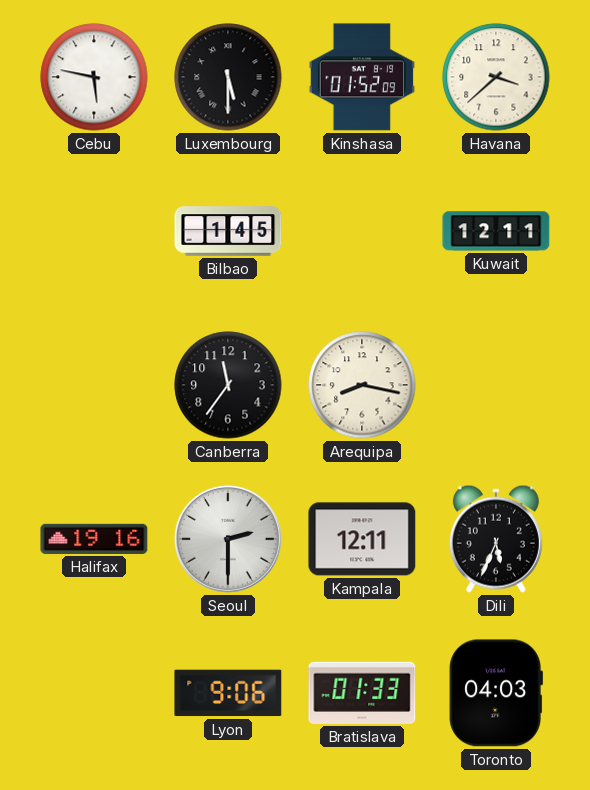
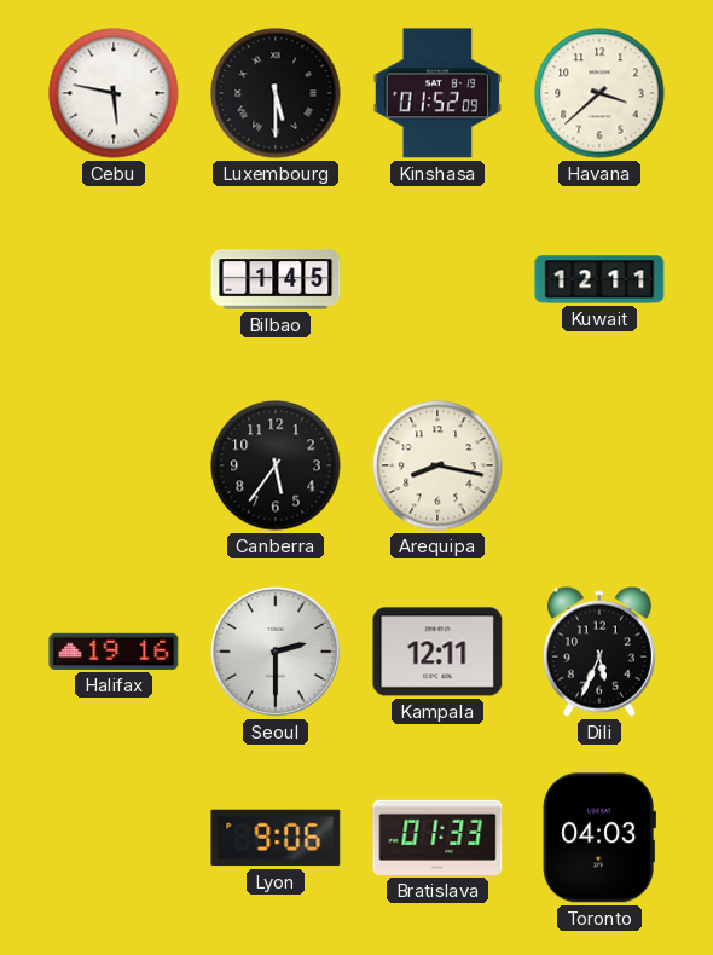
Canberra: 11:36 -> 5:36
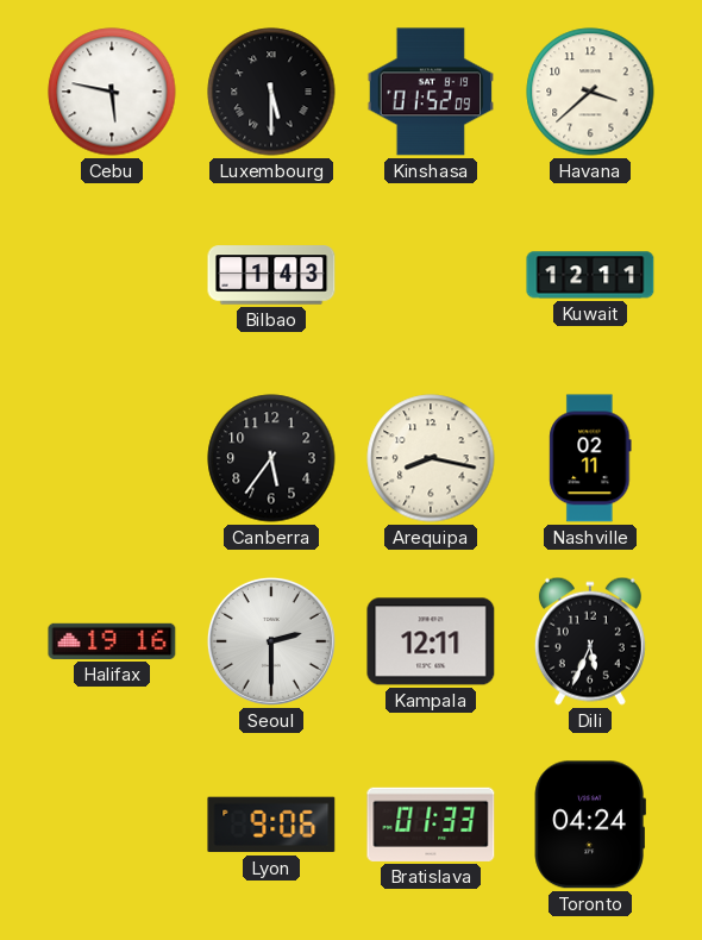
Bilbao: 1:45 -> 1:43
Nashville: none -> 02:11
Toronto: 04:03 -> 04:24
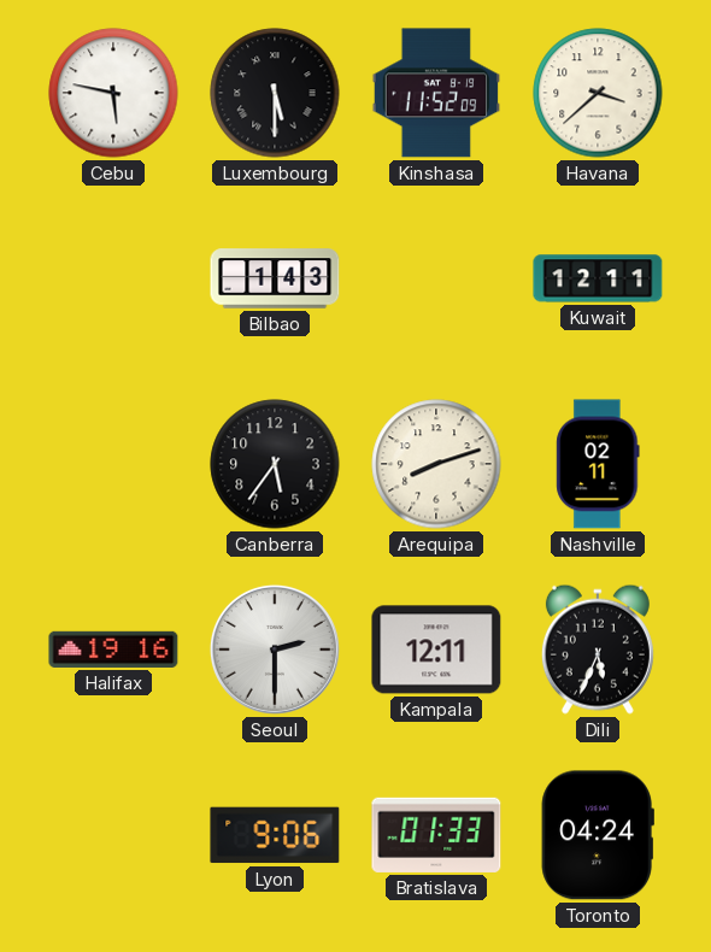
Kinshasa: 01:52 -> 11:52
Arequipa: 8:17 -> 8:12
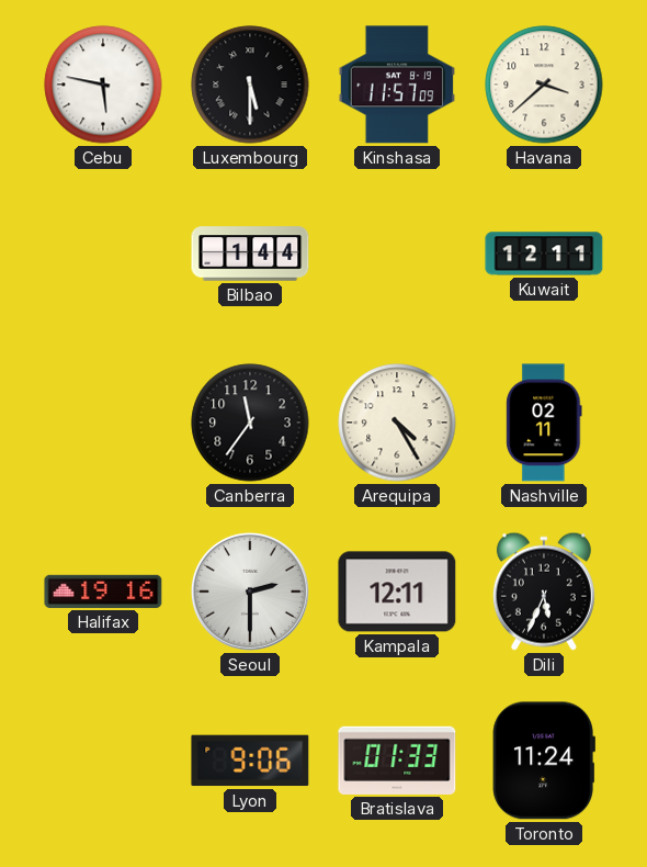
Kinshasa: 11:52 -> 11:57
Bilbao: 1:43 -> 1:44
Canberra: 5:36 -> 11:36
Arequipa: 8:12 -> 4:25
Toronto: 04:24 -> 11:24
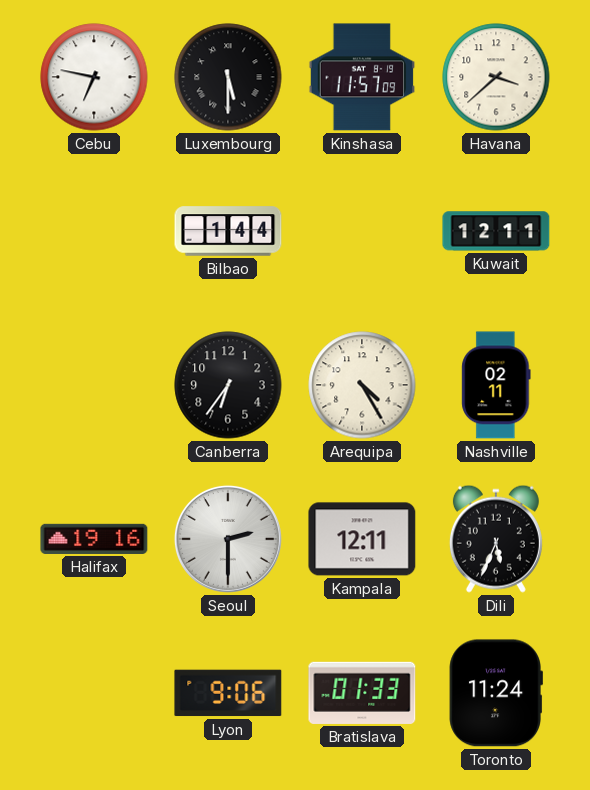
Cebu: 5:47 -> 6:47
Canberra: 11:36 -> 6:36
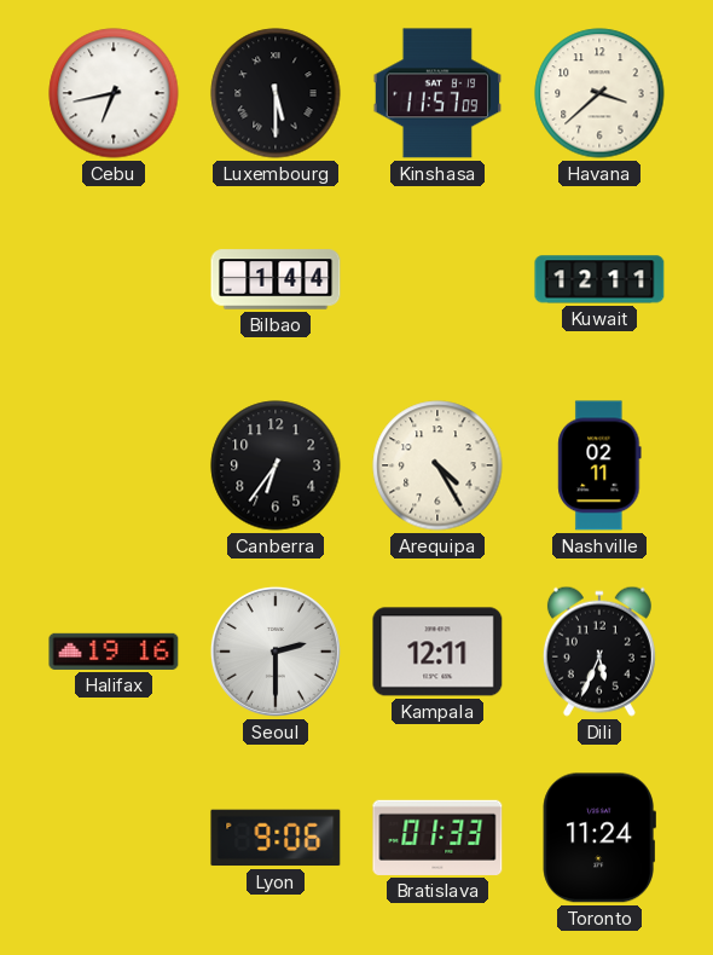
Cebu: 6:47 -> 6:43
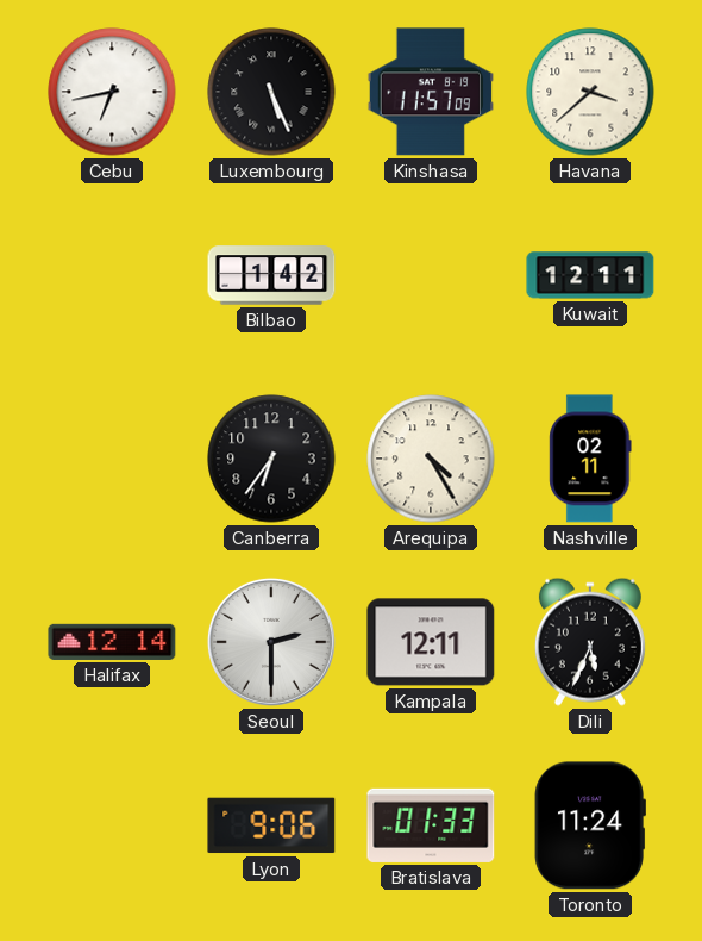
Luxembourg: 5:30 -> 5:26
Bilbao: 1:44 -> 1:42
Halifax: 19:16 -> 12:14
